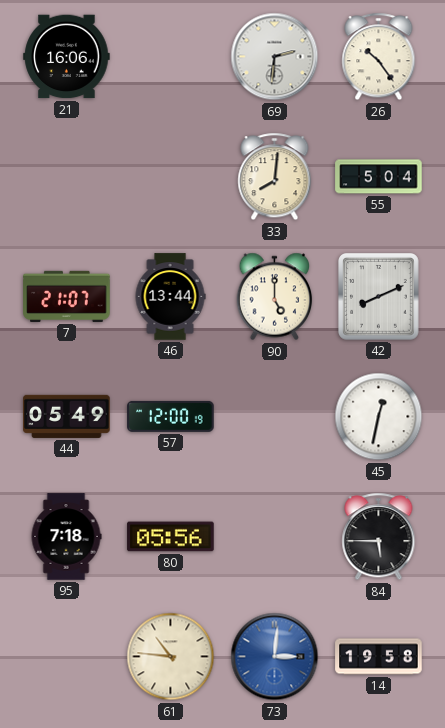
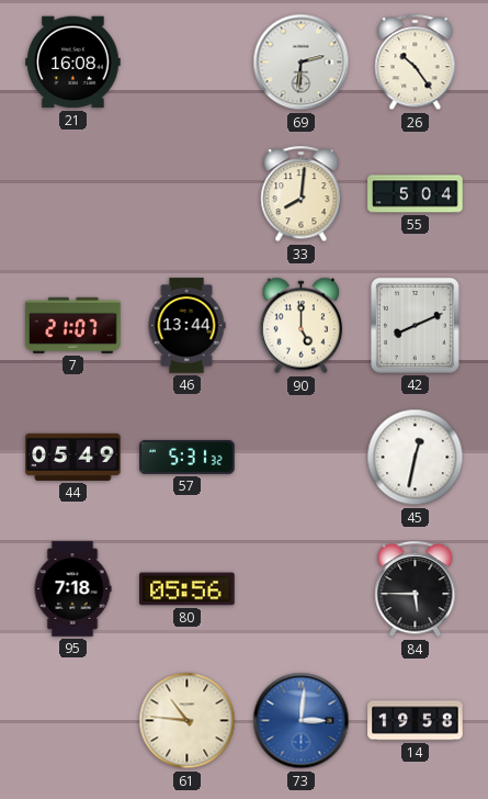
21: 16:06 -> 16:08
57: 12:00 -> 5:31
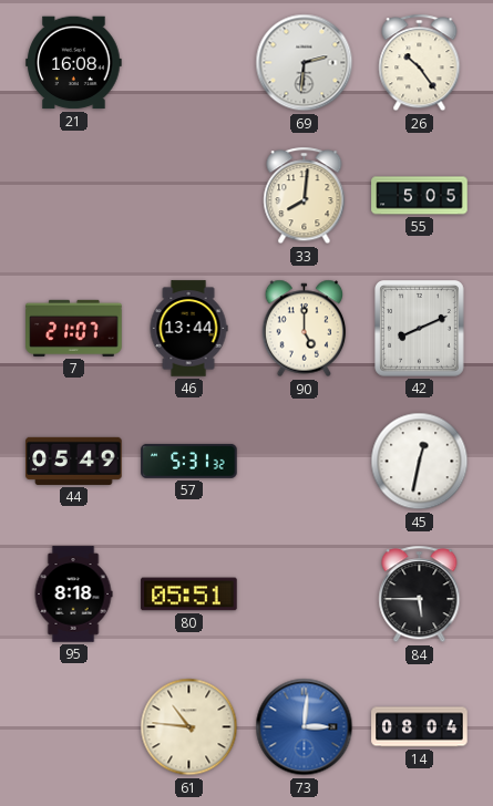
55: 5:04 -> 5:05
95: 7:18 -> 8:18
80: 05:56 -> 05:51
14: 19:58 -> 08:04
